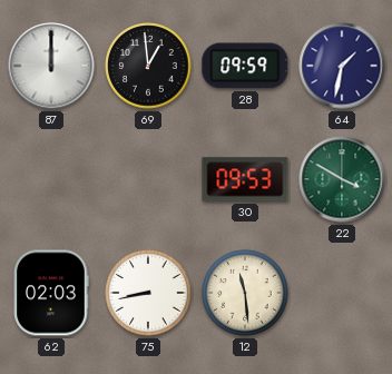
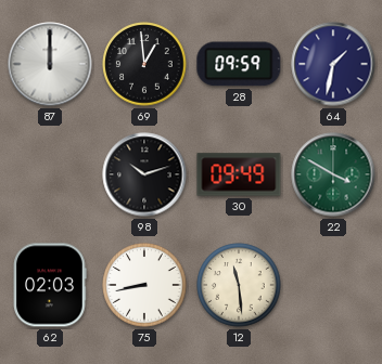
98: none -> 10:12
30: 09:53 -> 09:49
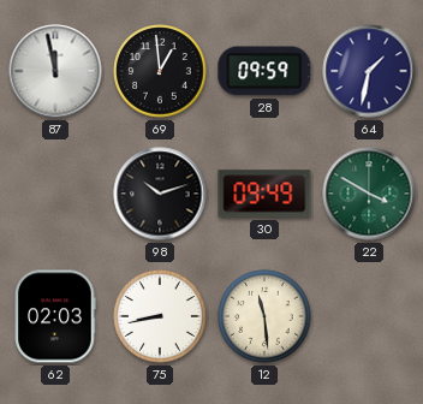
87: 12:00 -> 11:58
